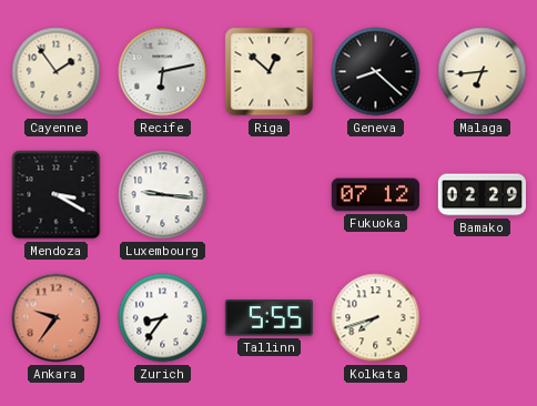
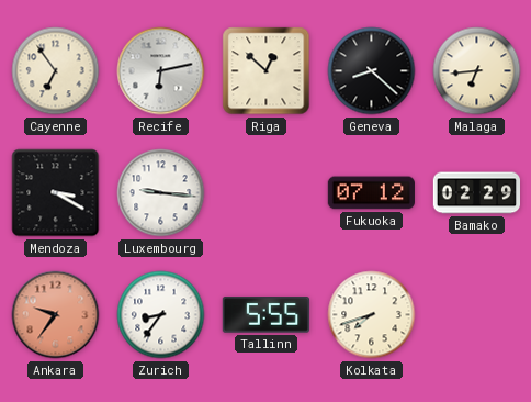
Cayenne: 1:54 -> 6:54
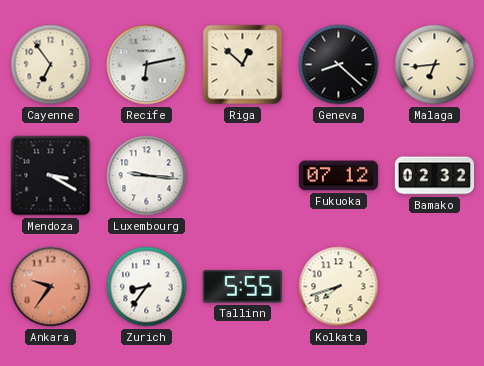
Bamako: 02:29 -> 02:32
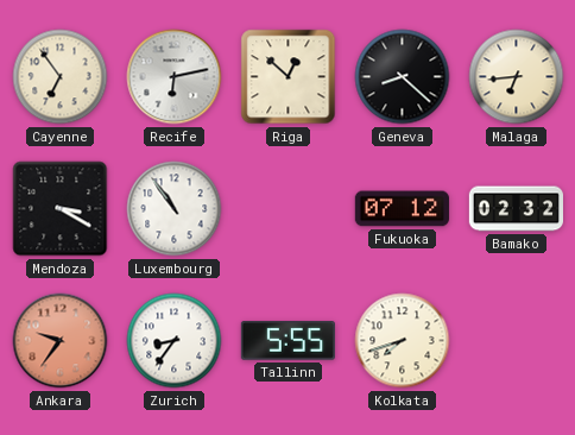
Luxembourg: 9:16 -> 10:54
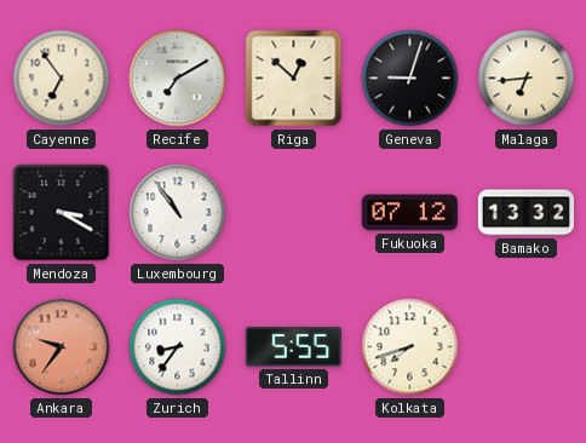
Recife: 6:13 -> 7:10
Geneva: 8:22 -> 9:03
Bamako: 02:32 -> 13:32
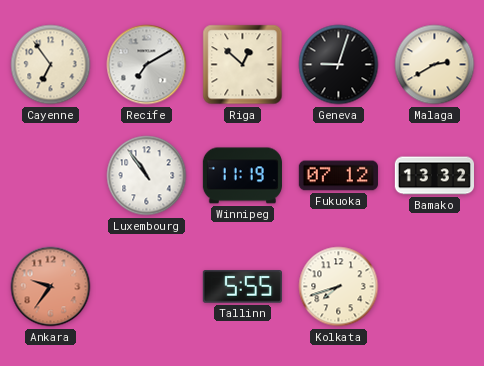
Malaga: 6:44 -> 2:40
Mendoza: 3:20 -> none
Winnipeg: none -> 11:19
Zurich: 8:36 -> none
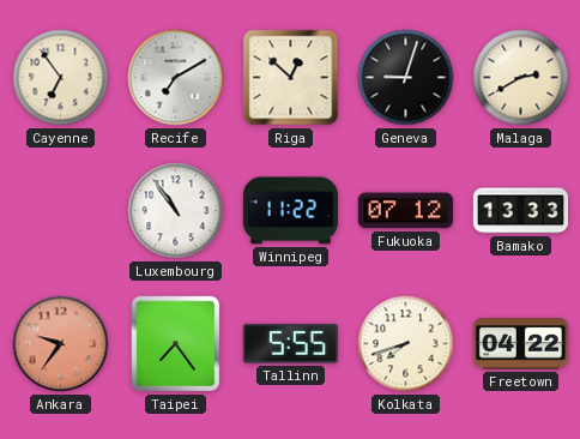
Winnipeg: 11:19 -> 11:22
Bamako: 13:32 -> 13:33
Taipei: none -> 7:24
Freetown: none -> 04:22
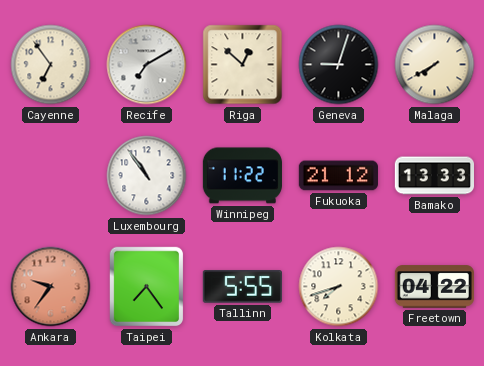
Malaga: 2:40 -> 7:40
Fukuoka: 07:12 -> 21:12
